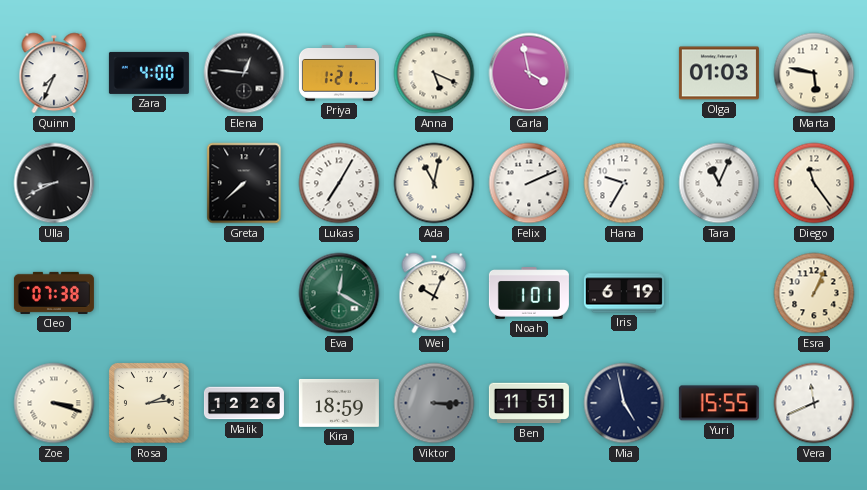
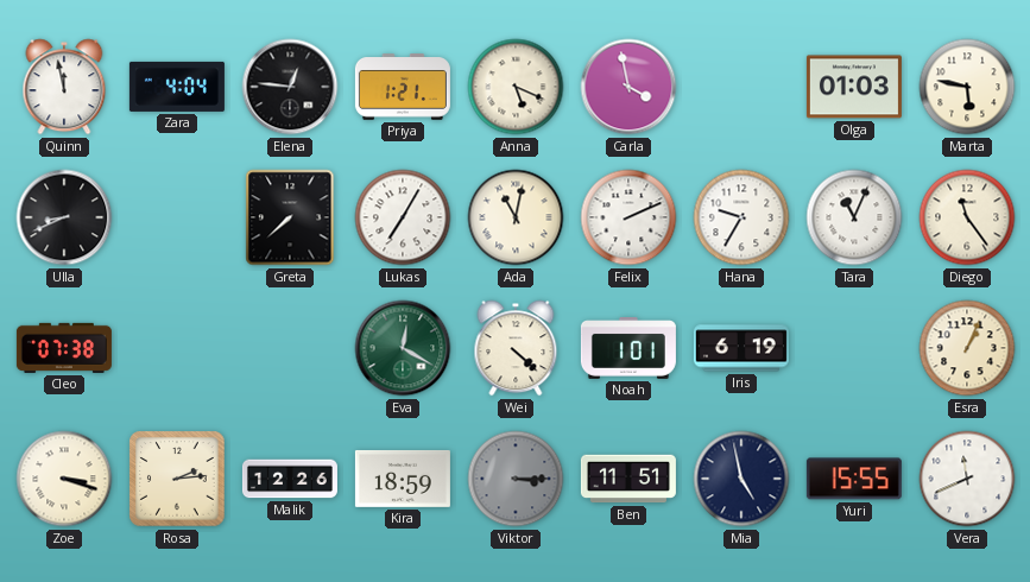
Quinn: 7:34 -> 11:58
Zara: 4:00 -> 4:04
Wei: 10:04 -> 4:22
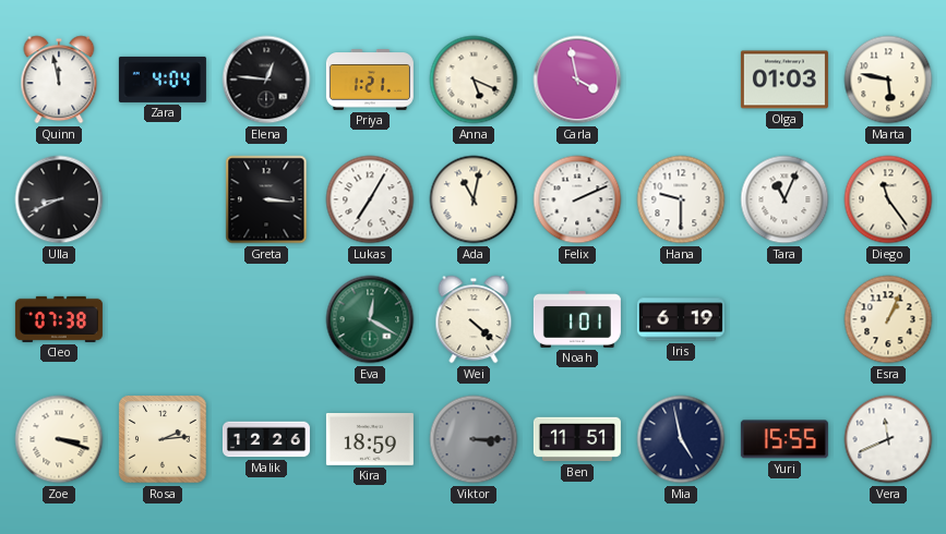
Greta: 7:38 -> 3:16
Hana: 9:35 -> 9:30
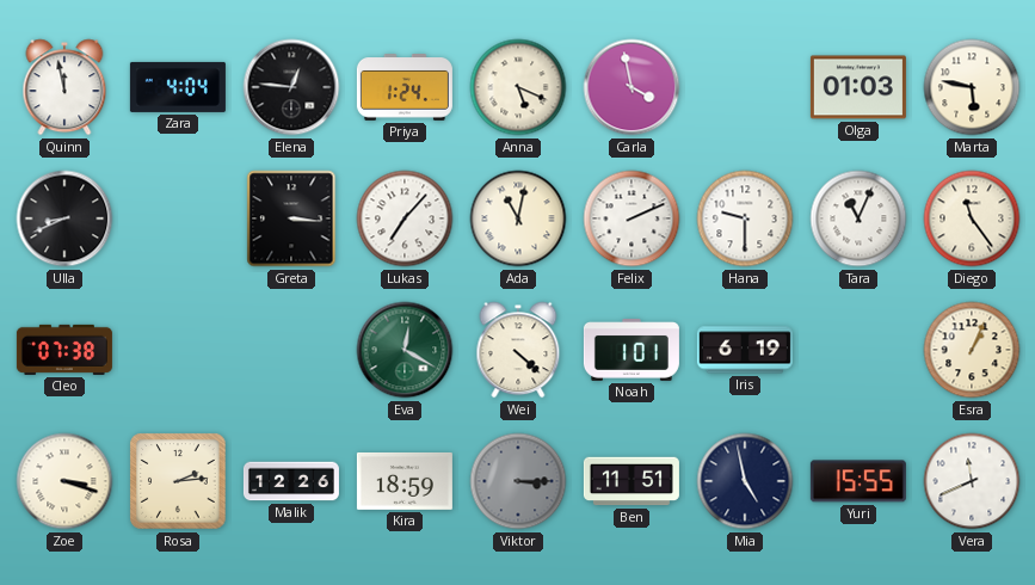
Priya: 1:21 -> 1:24
Lukas: 7:05 -> 7:07
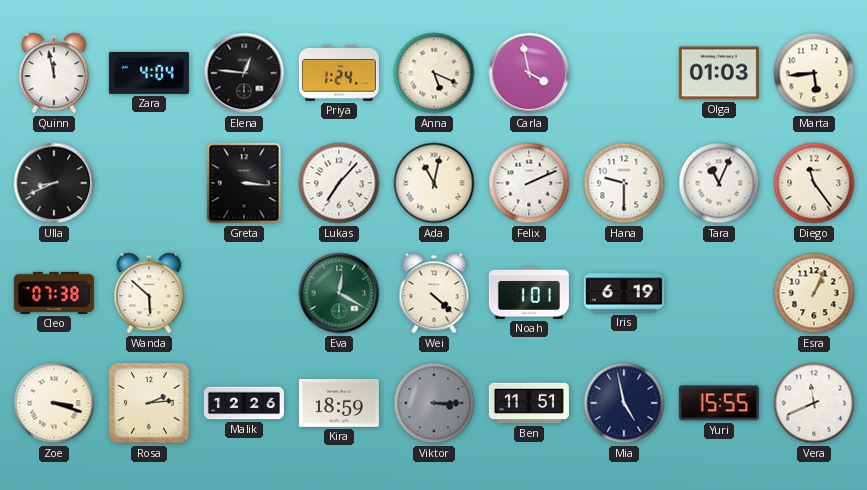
Marta: 5:47 -> 5:44
Wanda: none -> 5:52
